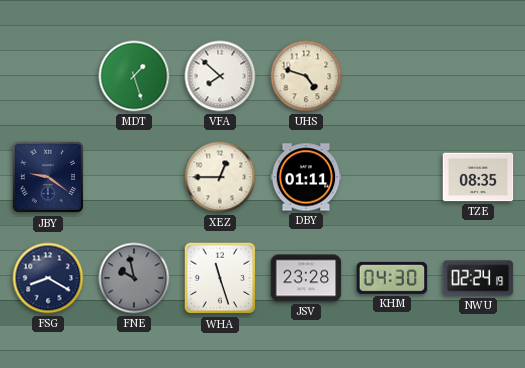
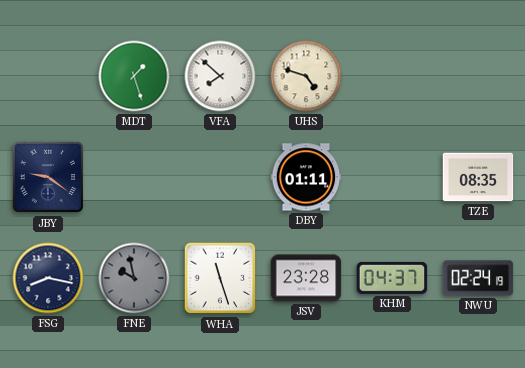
XEZ: 12:45 -> none
FSG: 8:20 -> 8:17
KHM: 04:30 -> 04:37
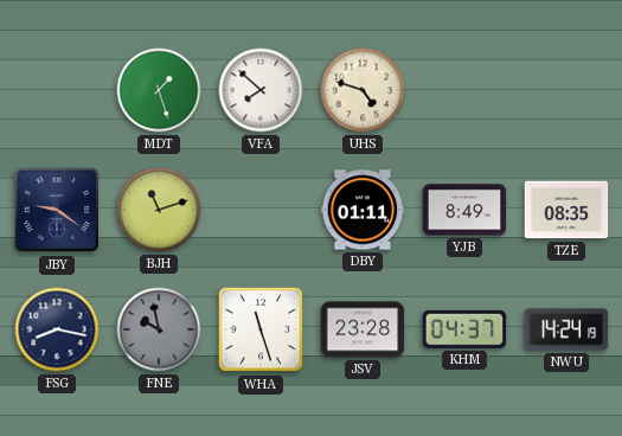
BJH: none -> 11:12
YJB: none -> 8:49
NWU: 02:24 -> 14:24
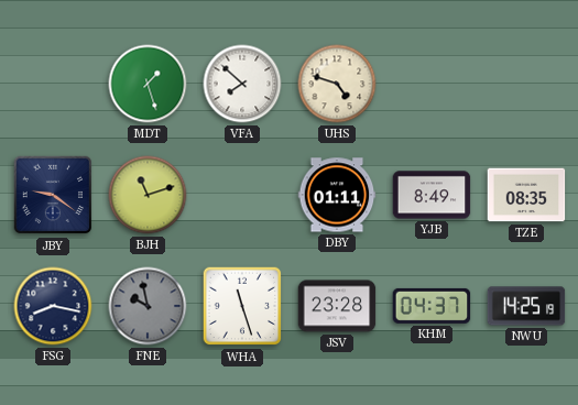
NWU: 14:24 -> 14:25
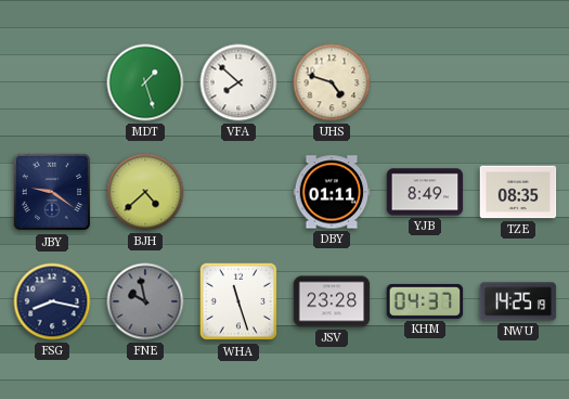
BJH: 11:12 -> 4:38
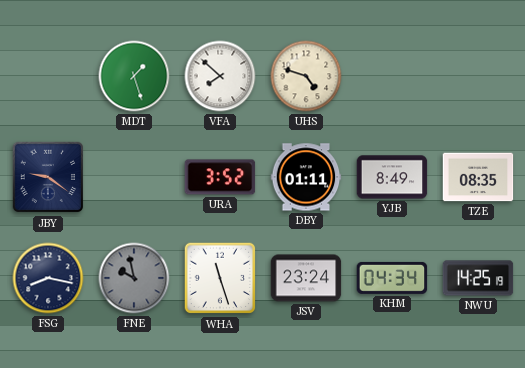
BJH: 4:38 -> none
URA: none -> 3:52
JSV: 23:28 -> 23:24
KHM: 04:37 -> 04:34
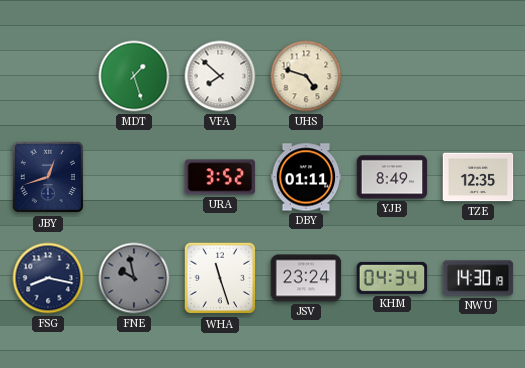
JBY: 9:21 -> 12:42
TZE: 08:35 -> 12:35
NWU: 14:25 -> 14:30
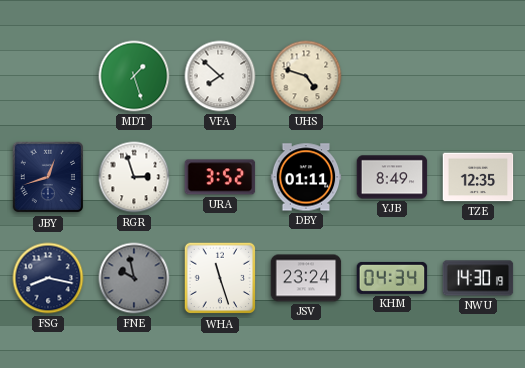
RGR: none -> 2:57
